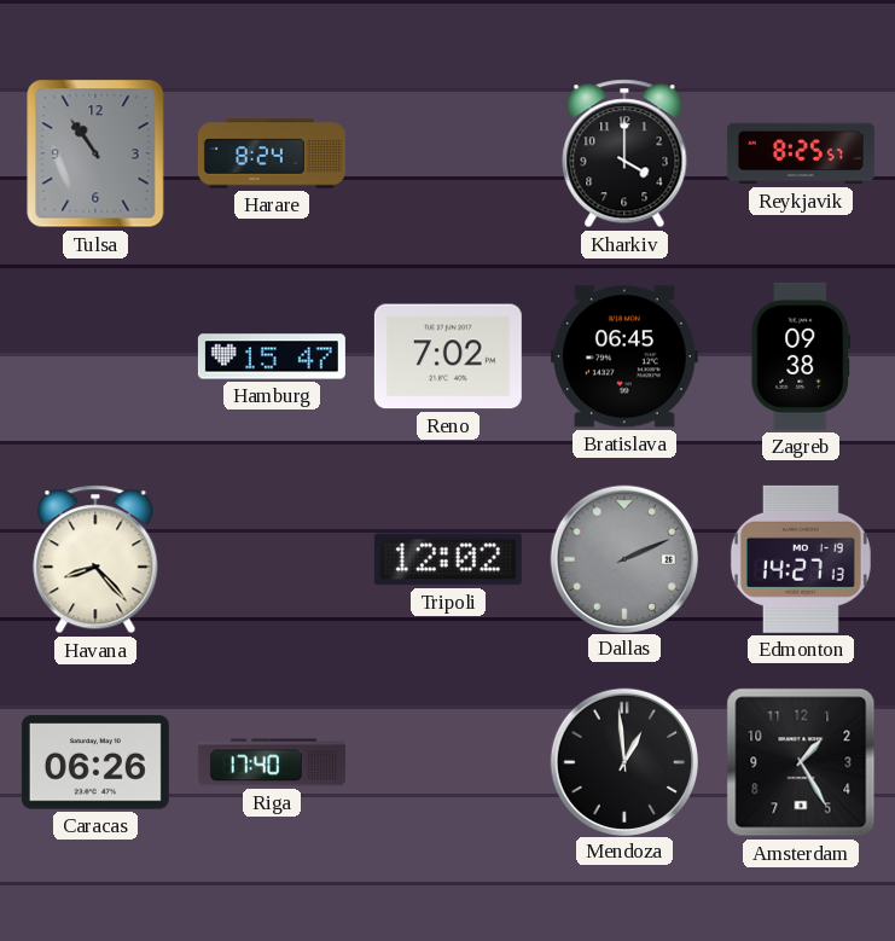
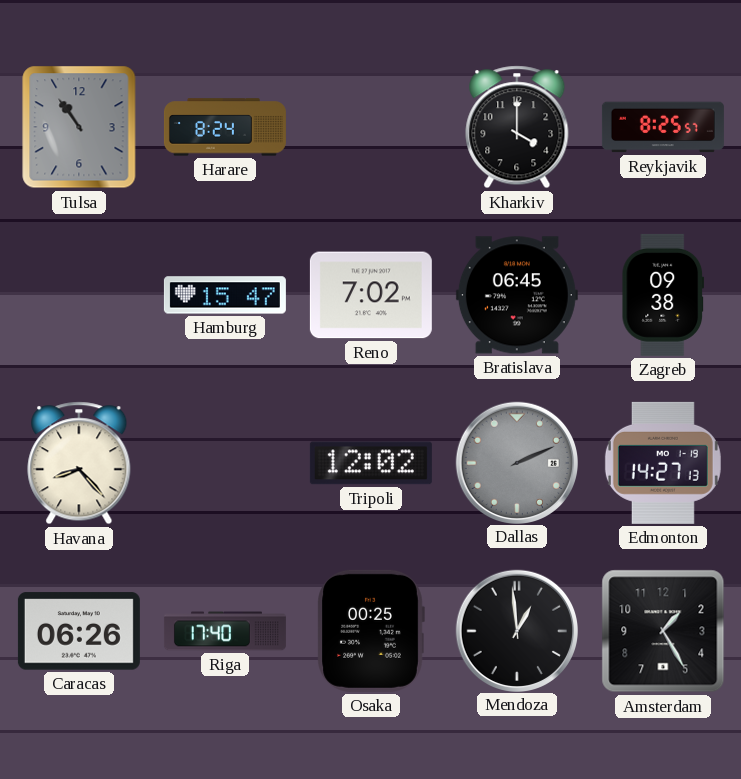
Osaka: none -> 00:25
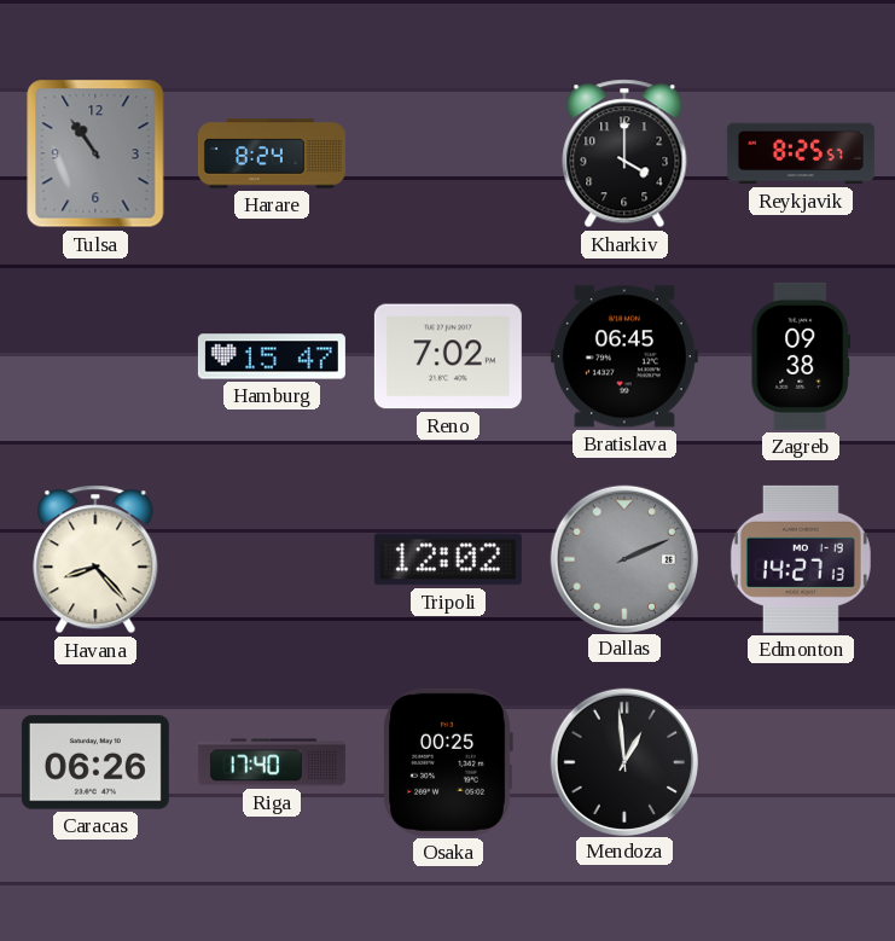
Amsterdam: 1:25 -> none
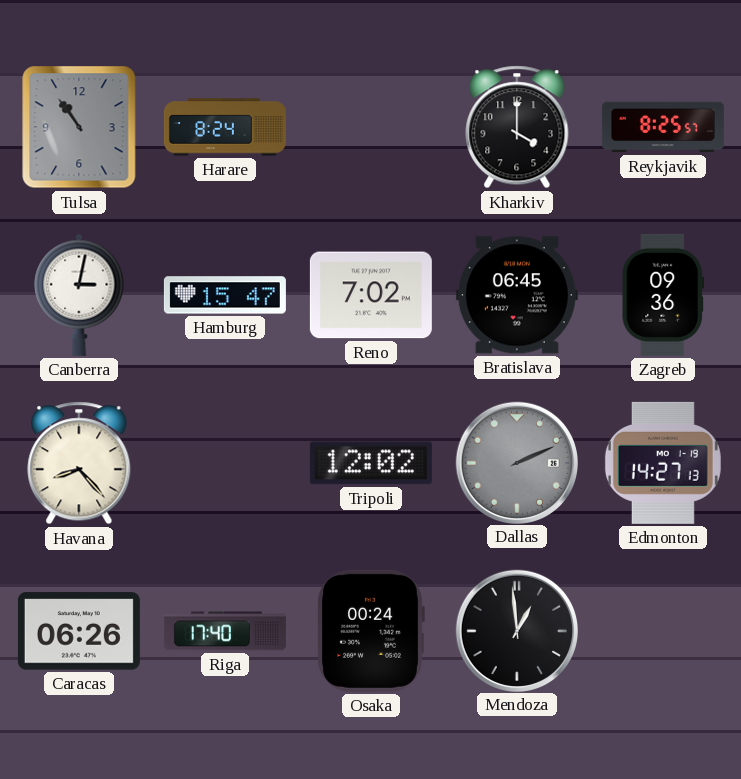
Canberra: none -> 3:02
Zagreb: 09:38 -> 09:36
Osaka: 00:25 -> 00:24
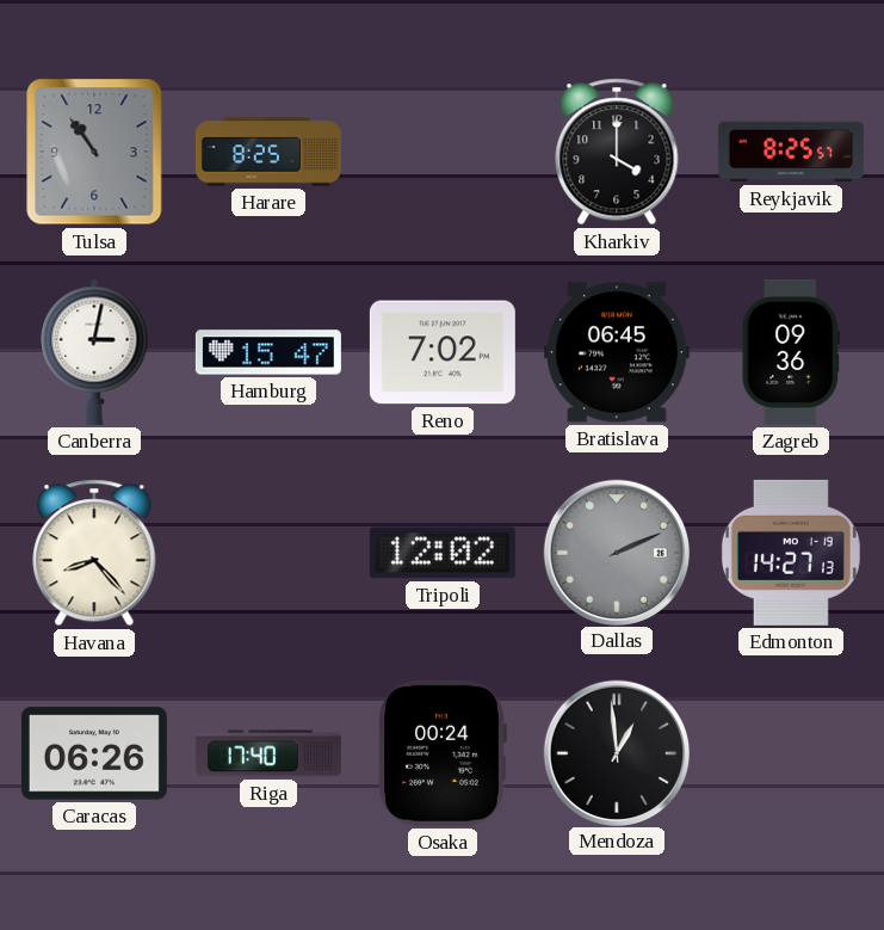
Harare: 8:24 -> 8:25
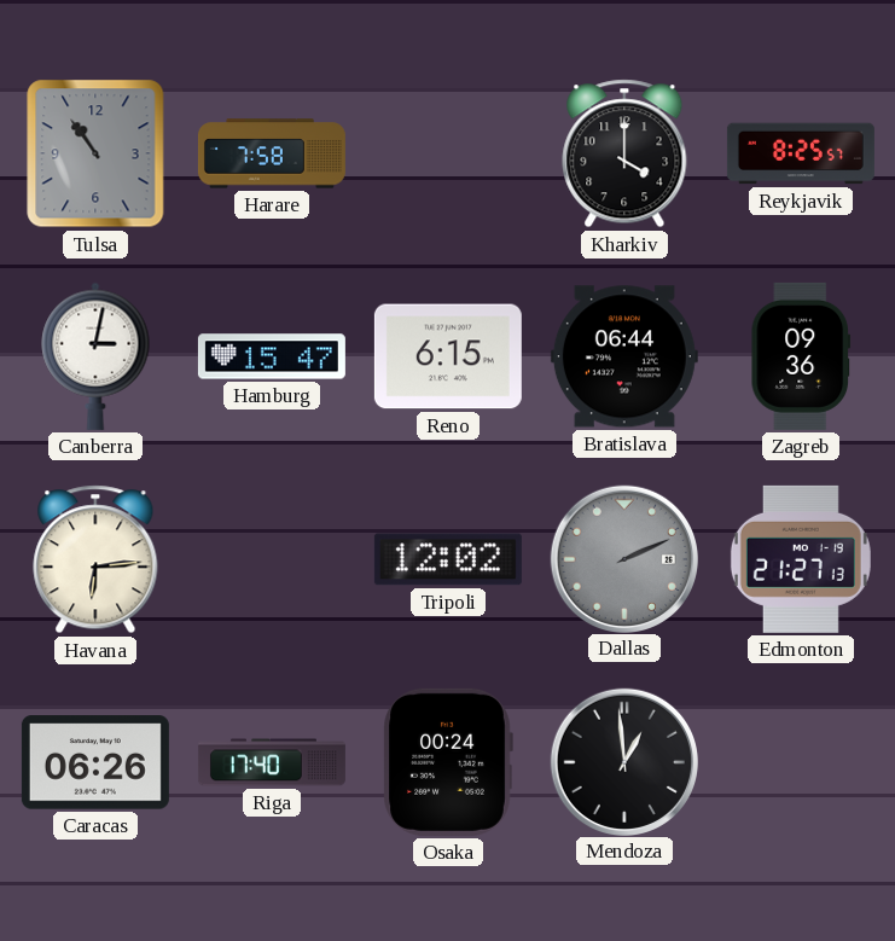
Harare: 8:25 -> 7:58
Reno: 7:02 -> 6:15
Bratislava: 06:45 -> 06:44
Havana: 8:23 -> 6:14
Edmonton: 14:27 -> 21:27
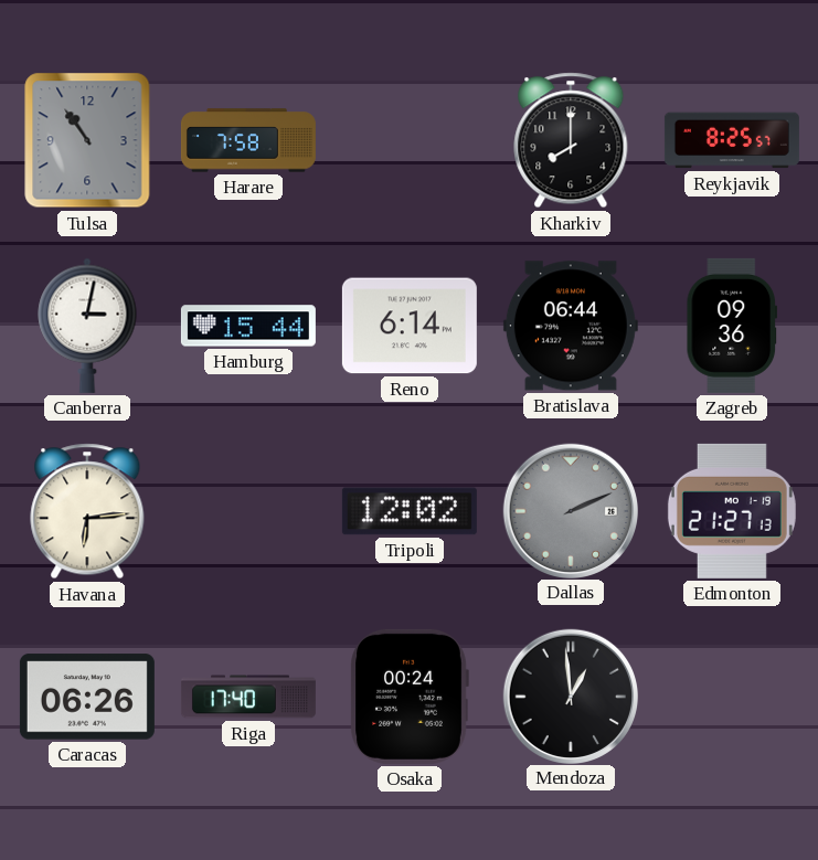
Kharkiv: 4:00 -> 8:00
Hamburg: 15:47 -> 15:44
Reno: 6:15 -> 6:14
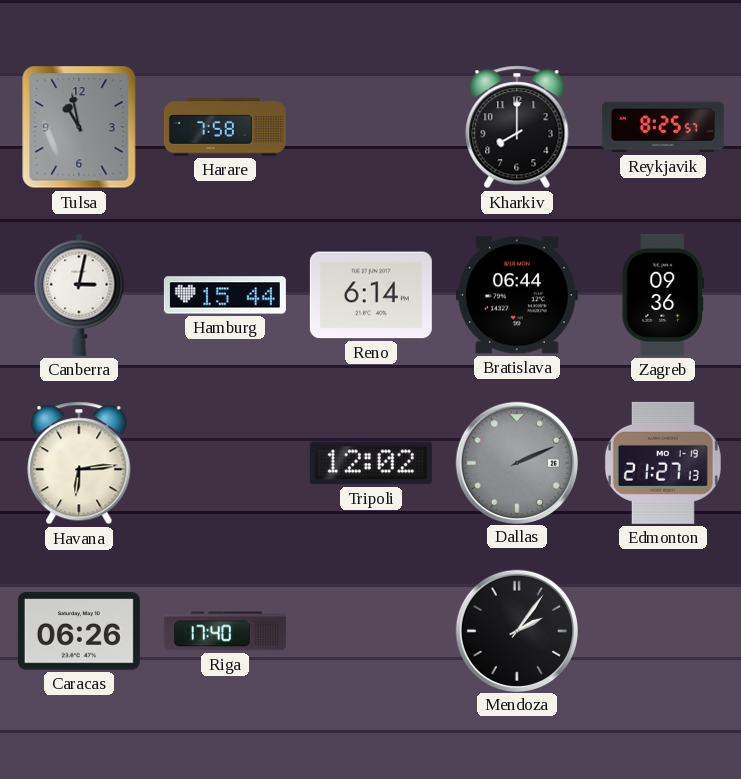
Tulsa: 10:54 -> 10:58
Osaka: 00:24 -> none
Mendoza: 12:59 -> 2:06
